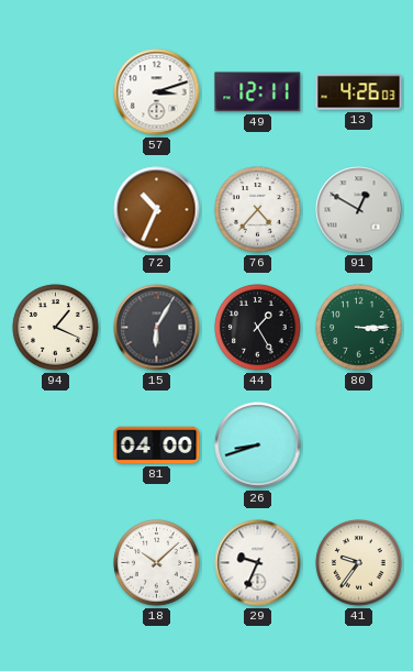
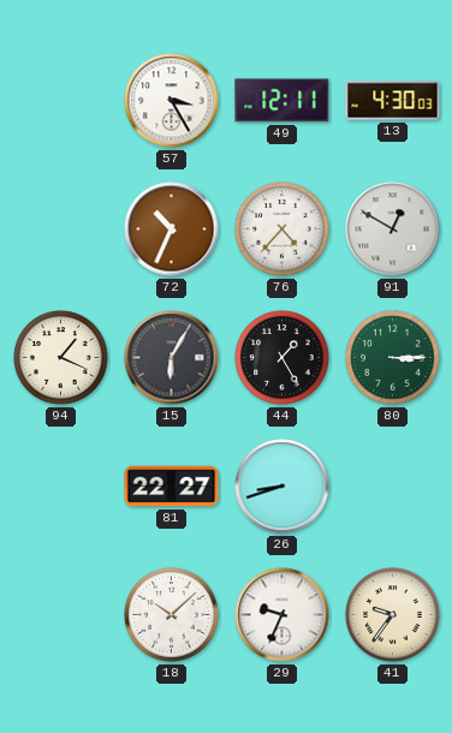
57: 3:12 -> 3:25
13: 4:26 -> 4:30
81: 04:00 -> 22:27
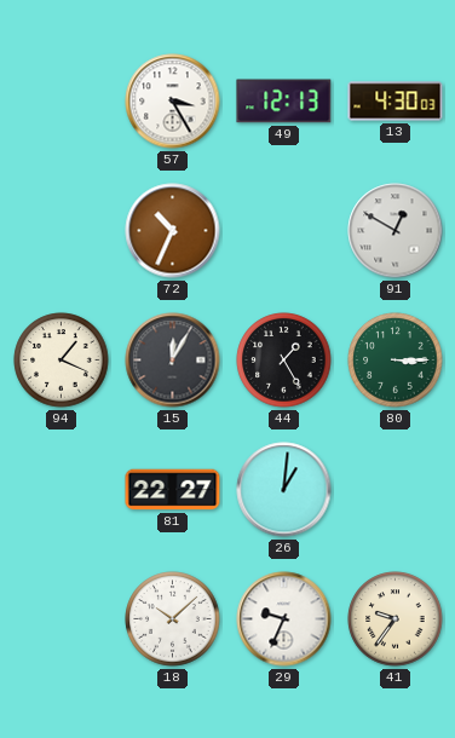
49: 12:11 -> 12:13
76: 4:37 -> none
15: 6:05 -> 12:05
26: 8:42 -> 1:01
